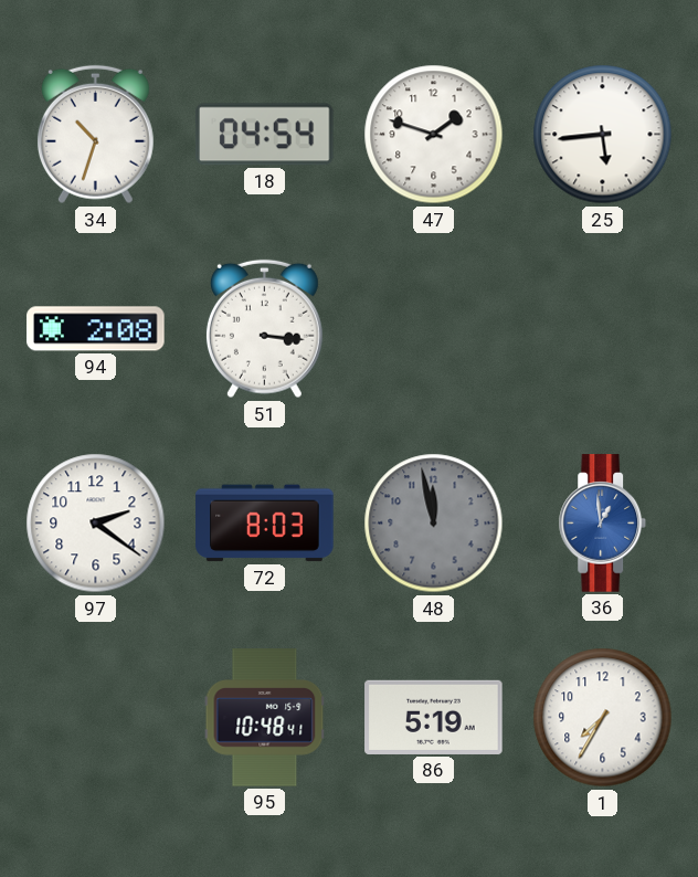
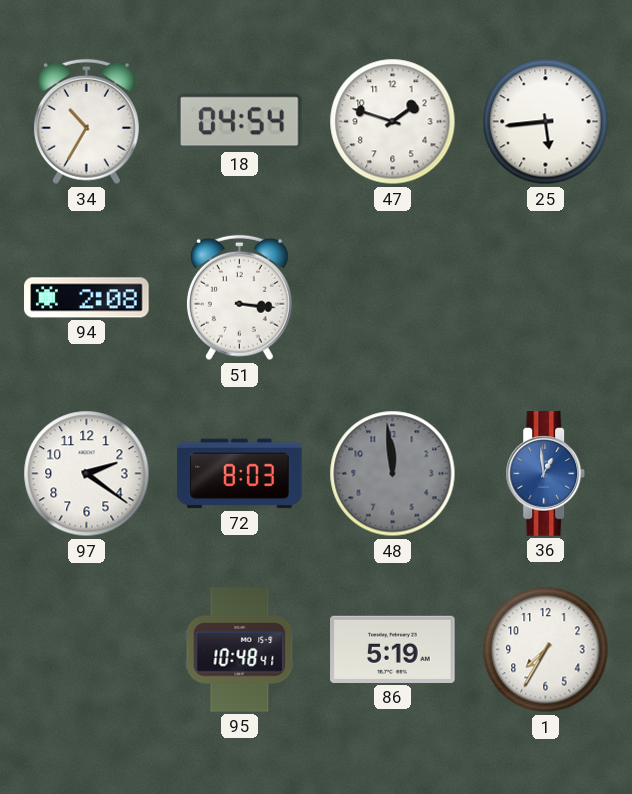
34: 10:33 -> 10:35
48: 11:58 -> 11:59
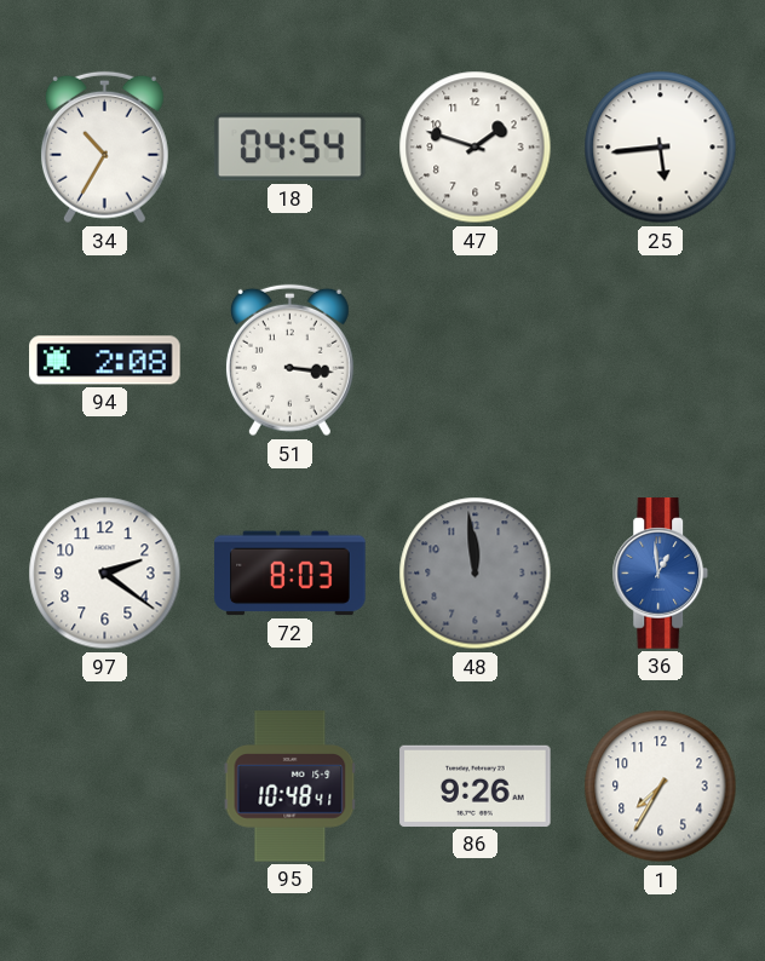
86: 5:19 -> 9:26
